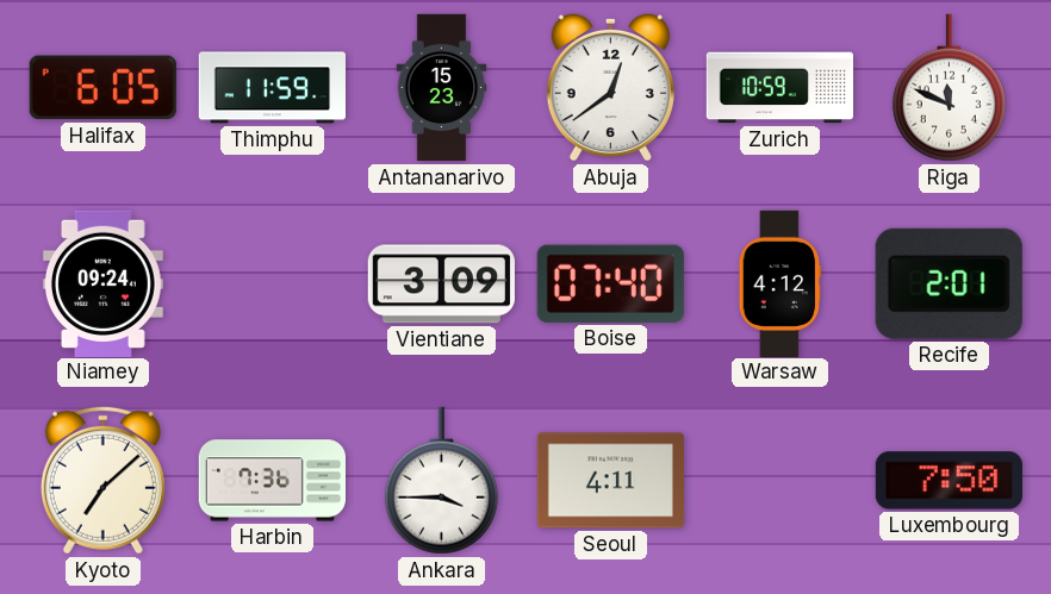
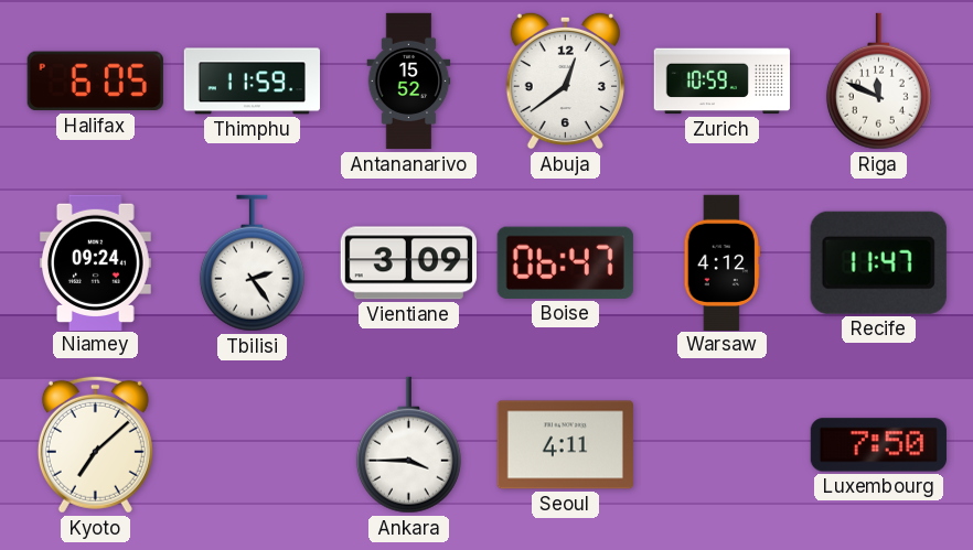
Antananarivo: 15:23 -> 15:52
Tbilisi: none -> 2:24
Boise: 07:40 -> 06:47
Recife: 2:01 -> 11:47
Harbin: 7:36 -> none
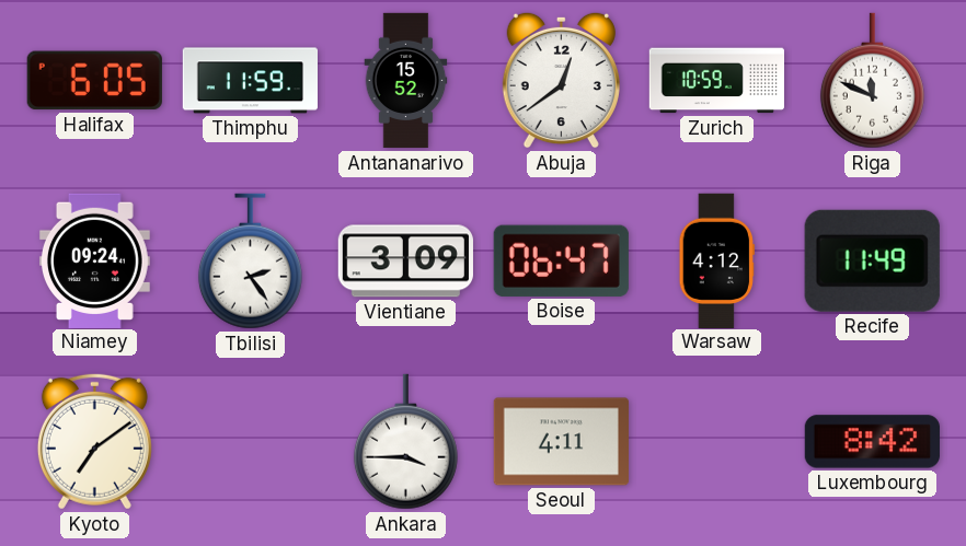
Recife: 11:47 -> 11:49
Kyoto: 7:08 -> 7:09
Luxembourg: 7:50 -> 8:42
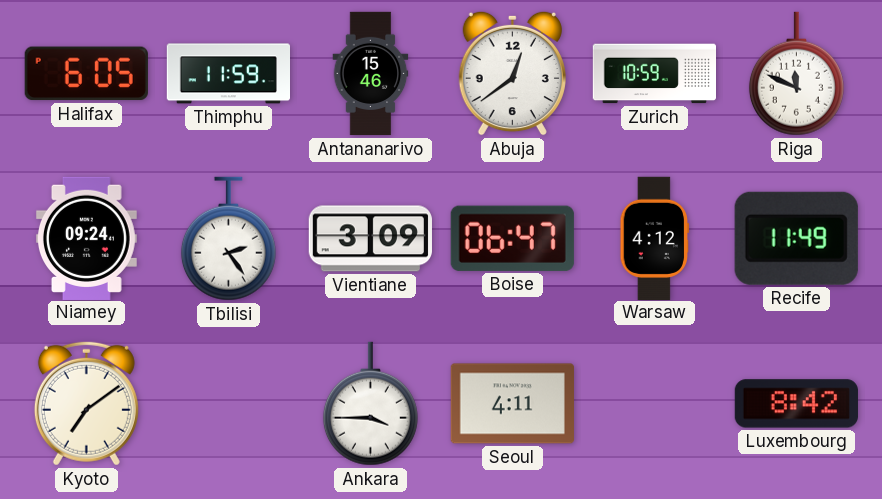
Antananarivo: 15:52 -> 15:46
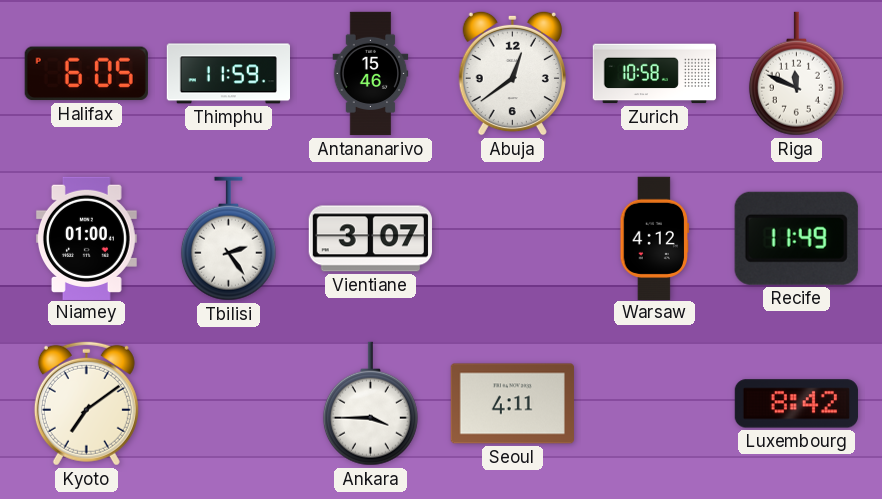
Zurich: 10:59 -> 10:58
Niamey: 09:24 -> 01:00
Vientiane: 3:09 -> 3:07
Boise: 06:47 -> none
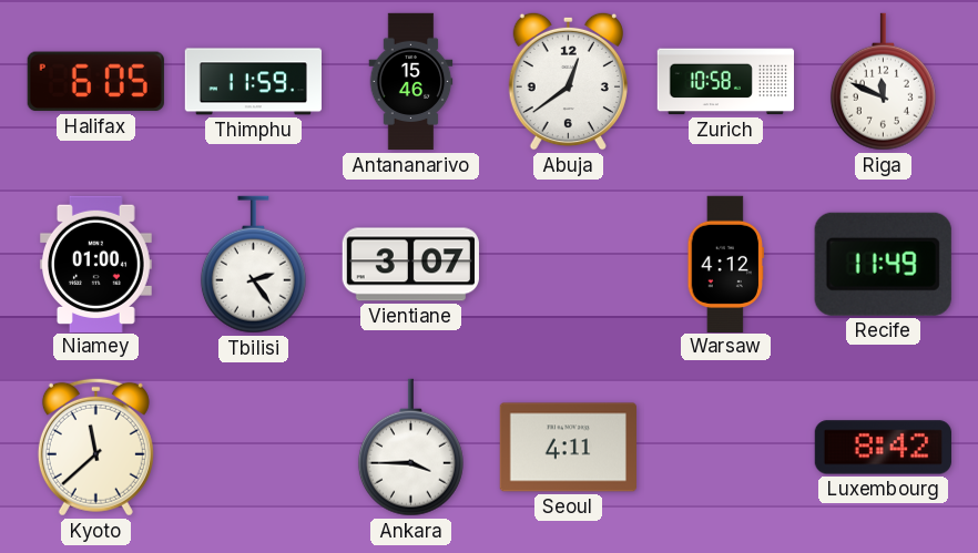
Kyoto: 7:09 -> 11:38
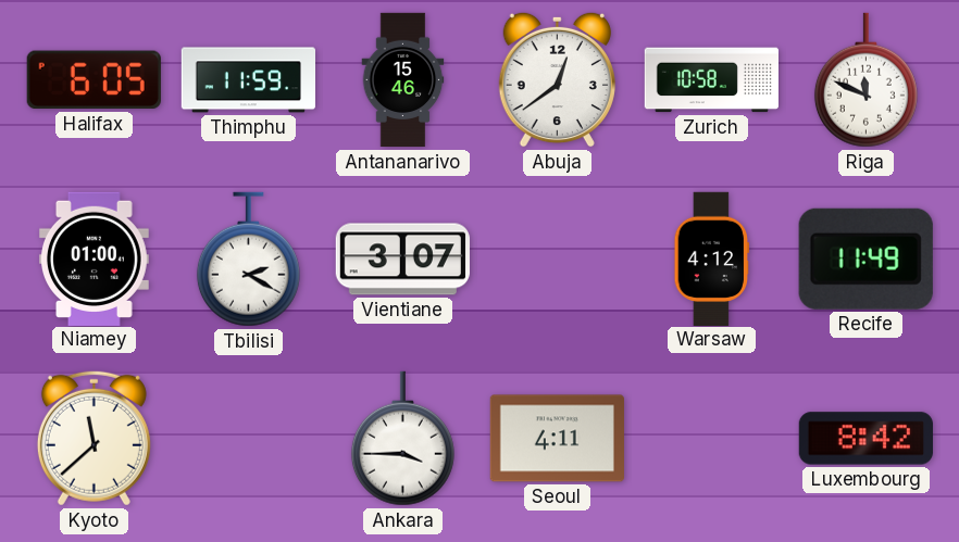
Tbilisi: 2:24 -> 2:20
